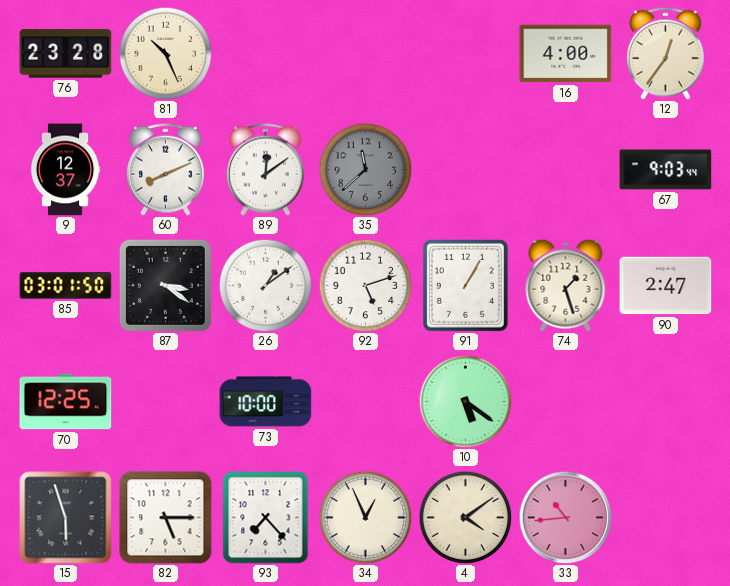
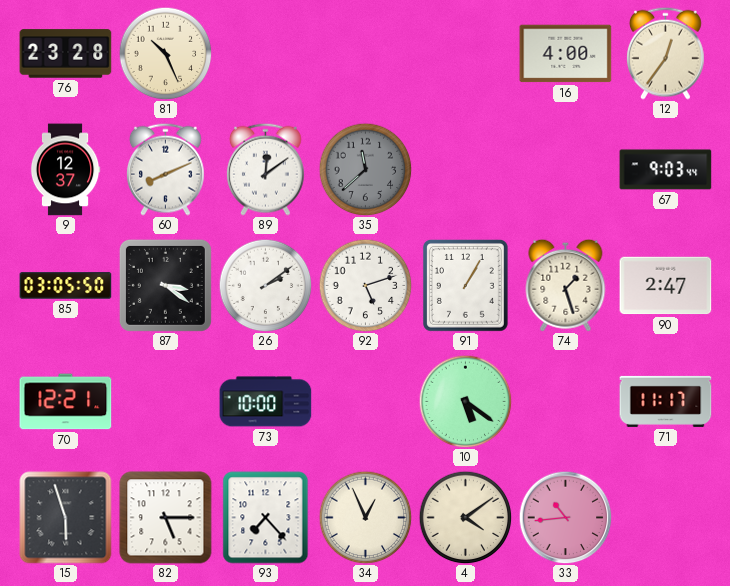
85: 03:01 -> 03:05
26: 1:09 -> 2:09
70: 12:25 -> 12:21
71: none -> 11:17
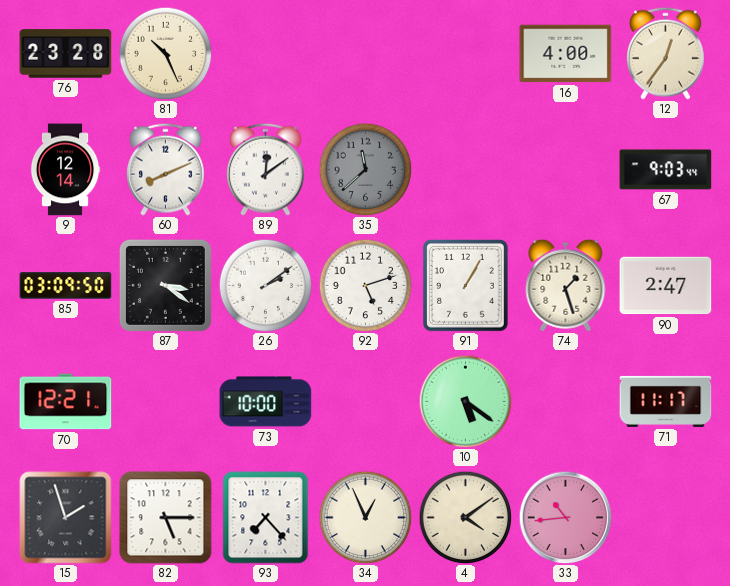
9: 12:37 -> 12:14
85: 03:05 -> 03:09
15: 5:57 -> 1:57
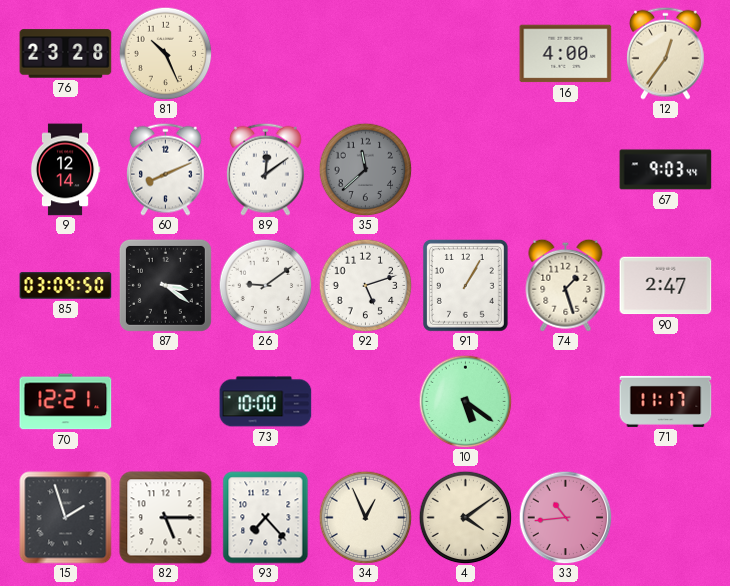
26: 2:09 -> 9:09
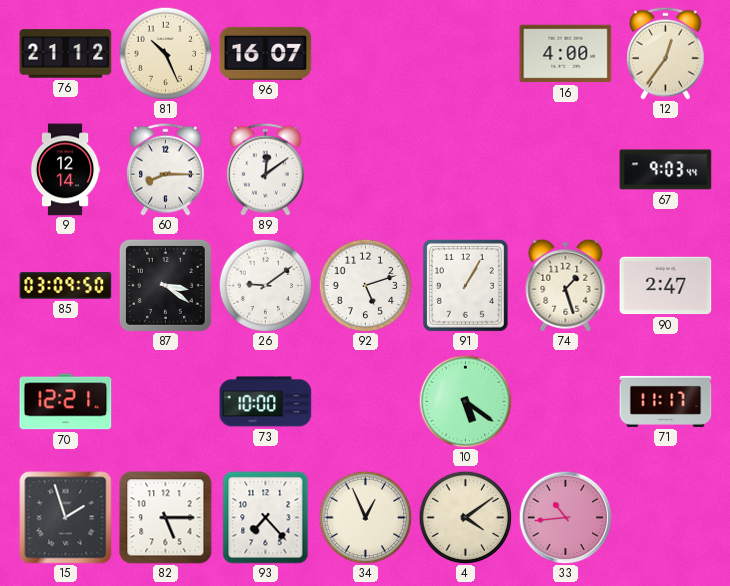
76: 23:28 -> 21:12
96: none -> 16:07
60: 8:11 -> 8:15
35: 11:38 -> none
